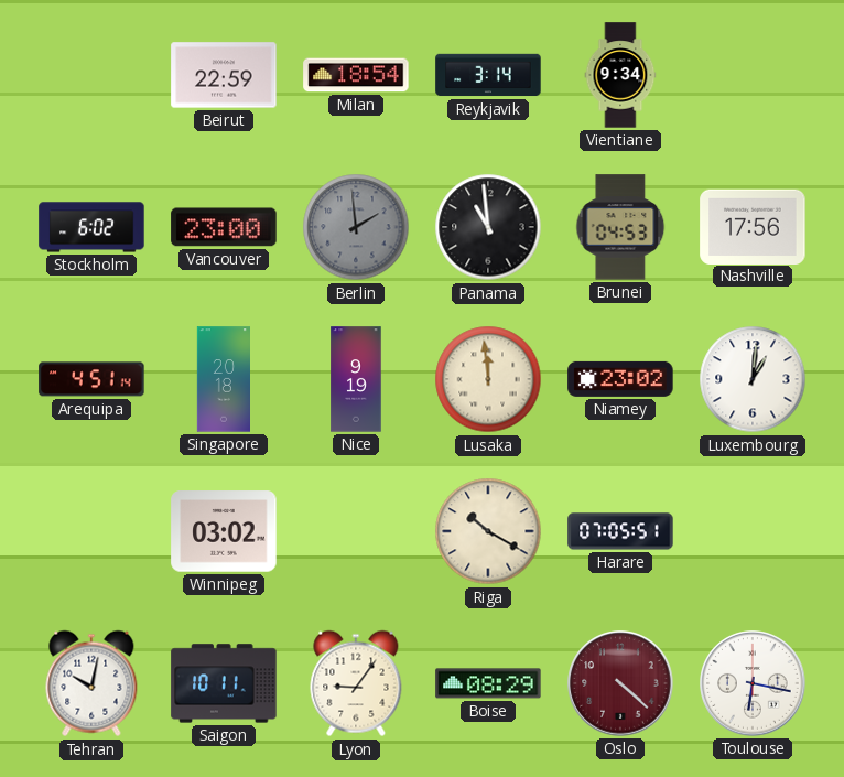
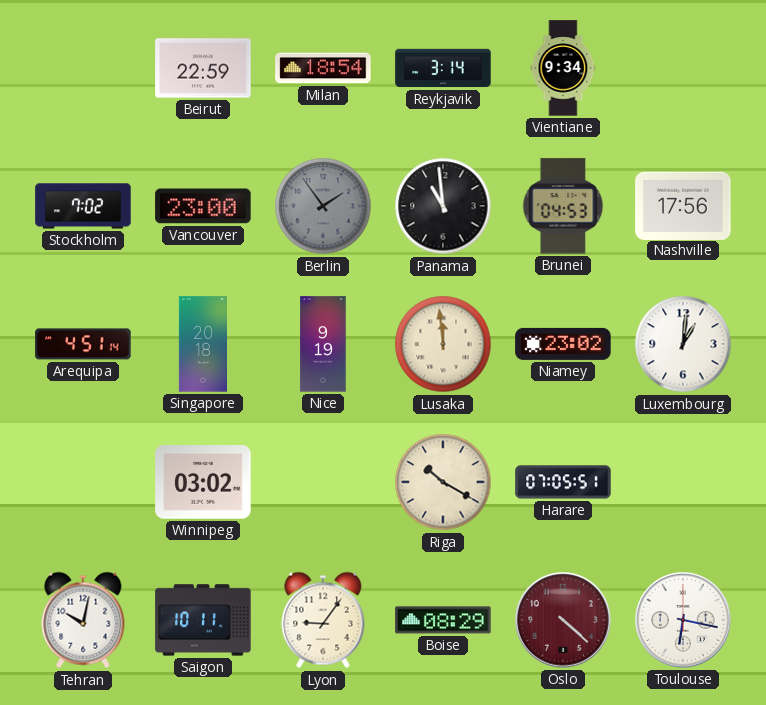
Stockholm: 6:02 -> 7:02
Berlin: 1:59 -> 1:54
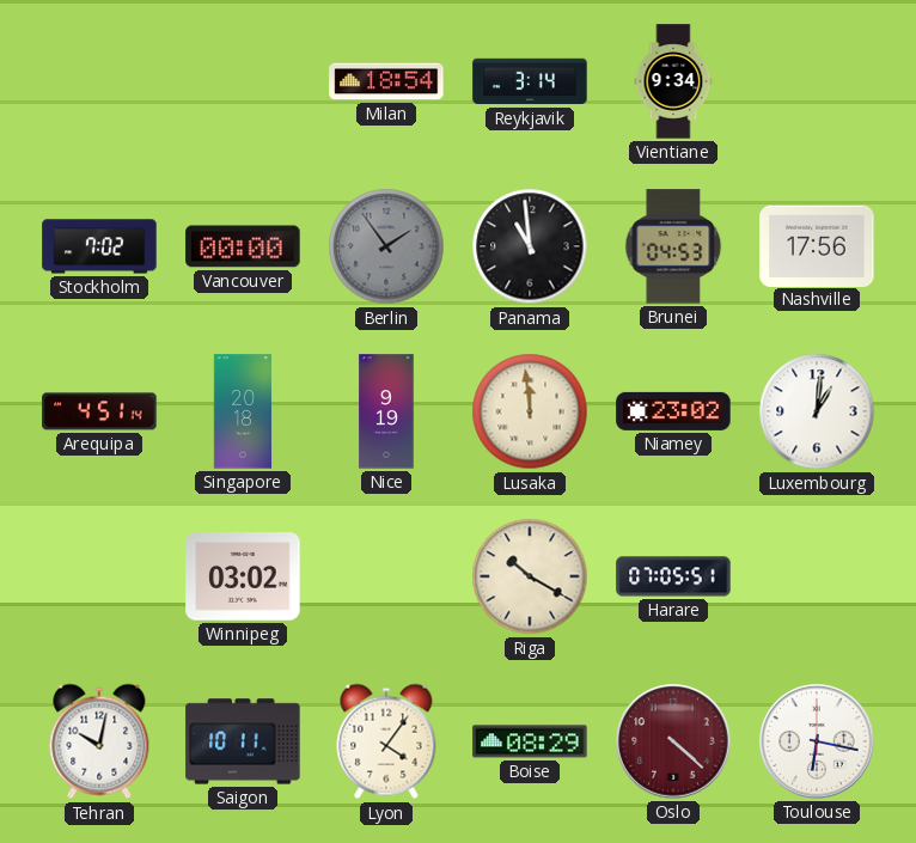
Beirut: 22:59 -> none
Vancouver: 23:00 -> 00:00
Lyon: 9:06 -> 4:06
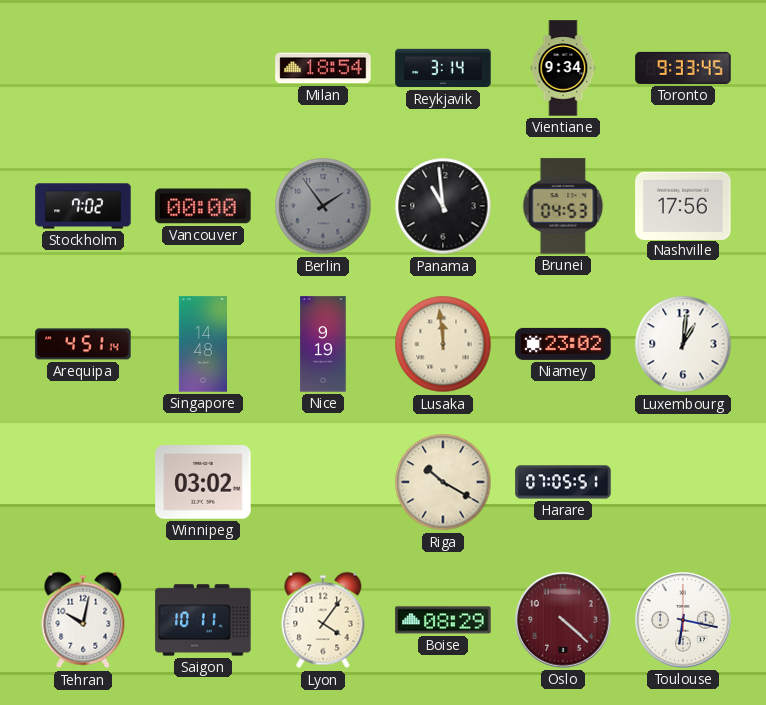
Toronto: none -> 9:33
Singapore: 20:18 -> 14:48
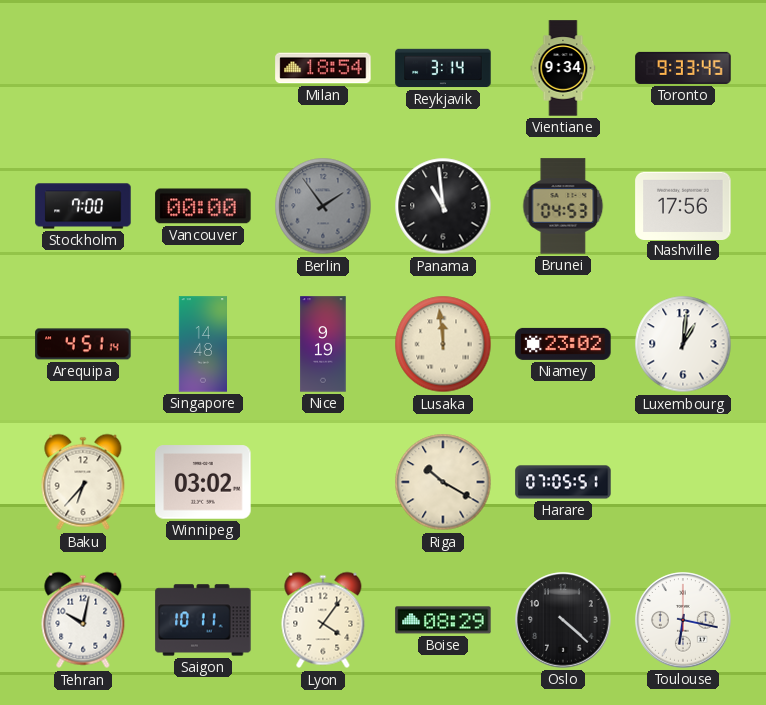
Stockholm: 7:02 -> 7:00
Baku: none -> 6:37
Oslo dial: burgundy -> black
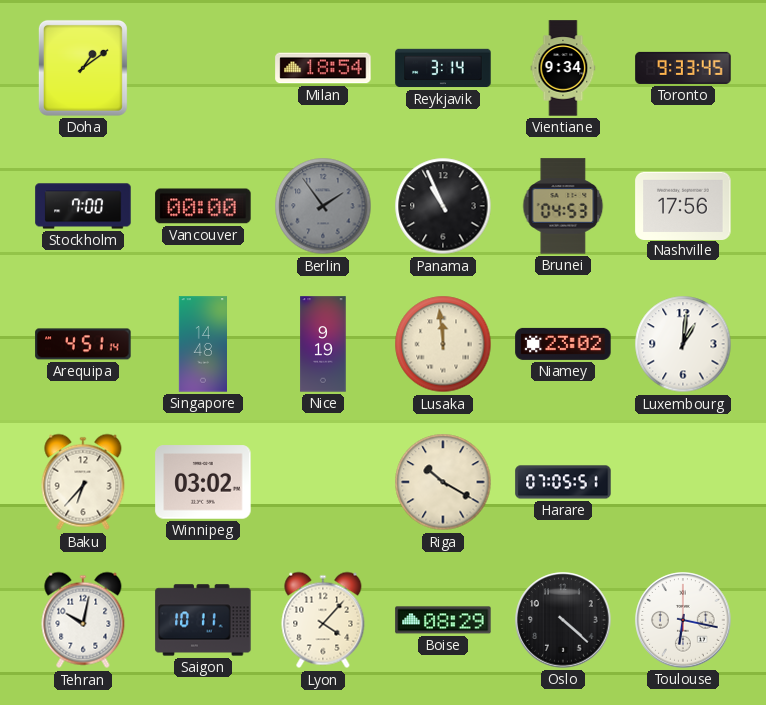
Doha: none -> 1:09
Panama: 10:59 -> 10:56
Lyon: 4:06 -> 4:07
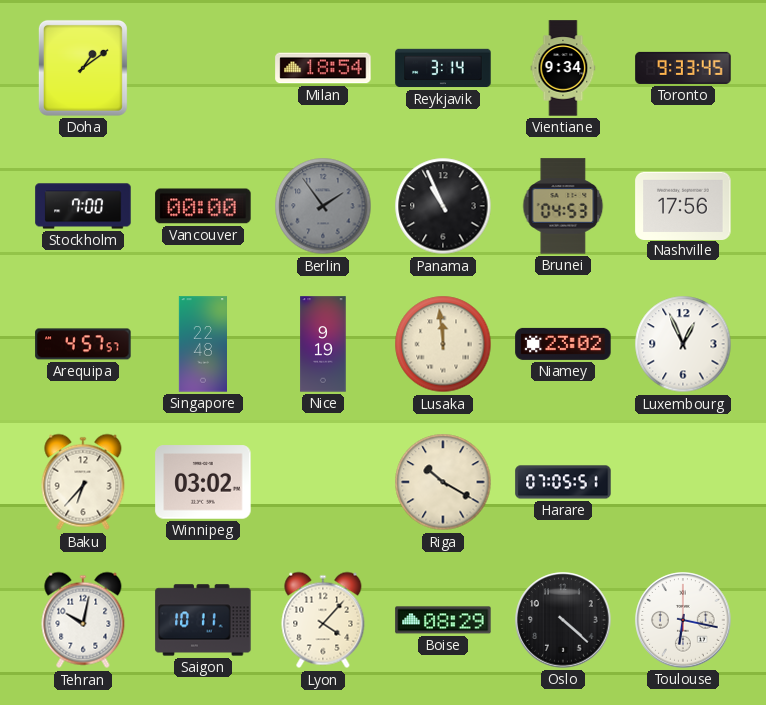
Arequipa: 4:51 -> 4:57
Singapore: 14:48 -> 22:48
Luxembourg: 1:01 -> 12:56
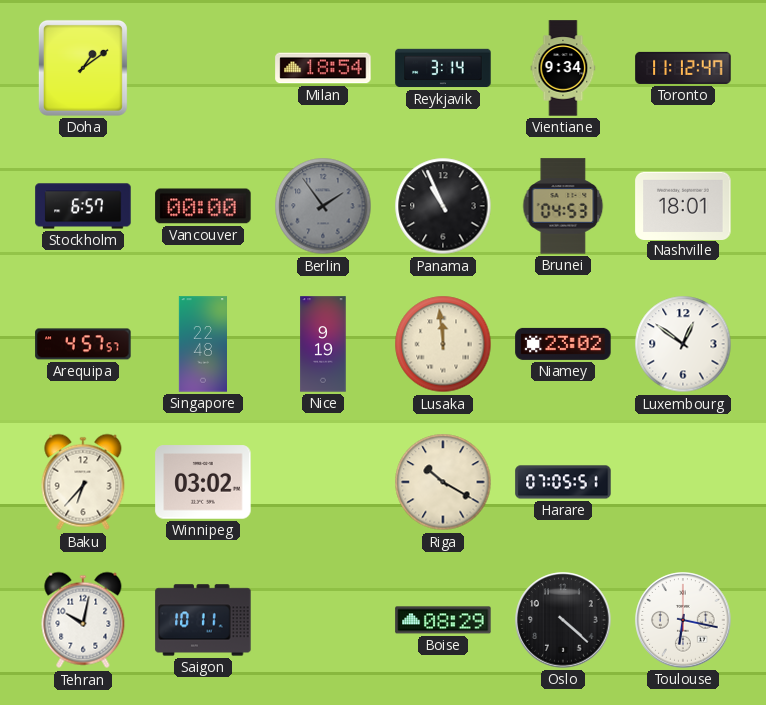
Toronto: 9:33 -> 11:12
Stockholm: 7:00 -> 6:57
Nashville: 17:56 -> 18:01
Luxembourg: 12:56 -> 12:51
Lyon: 4:07 -> none
